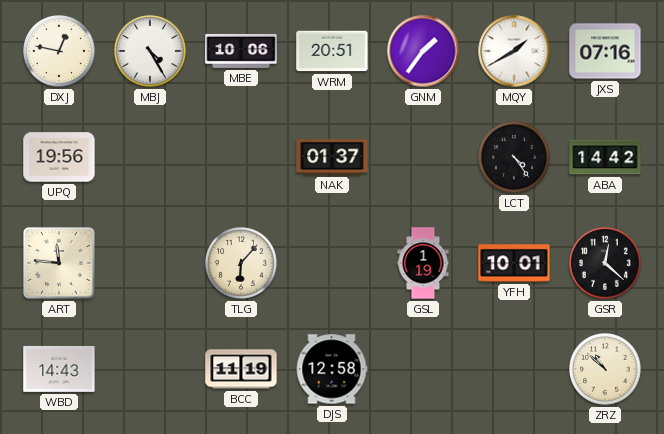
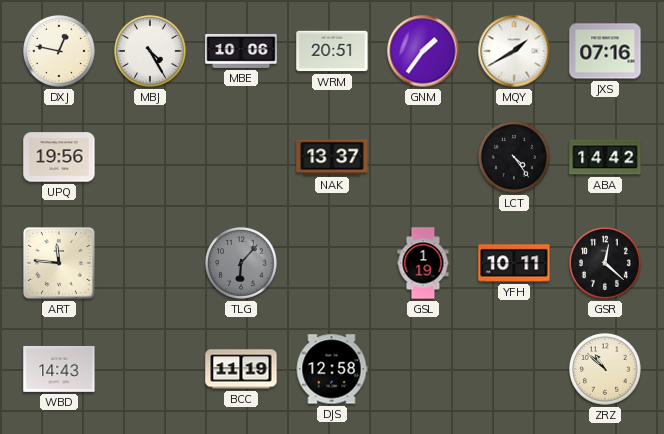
NAK: 01:37 -> 13:37
TLG dial: cream -> grey
YFH: 10:01 -> 10:11
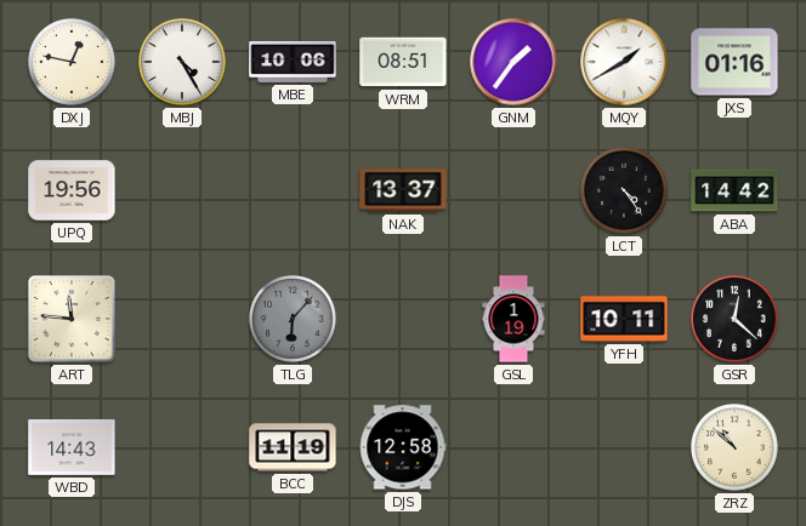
WRM: 20:51 -> 08:51
JXS: 07:16 -> 01:16
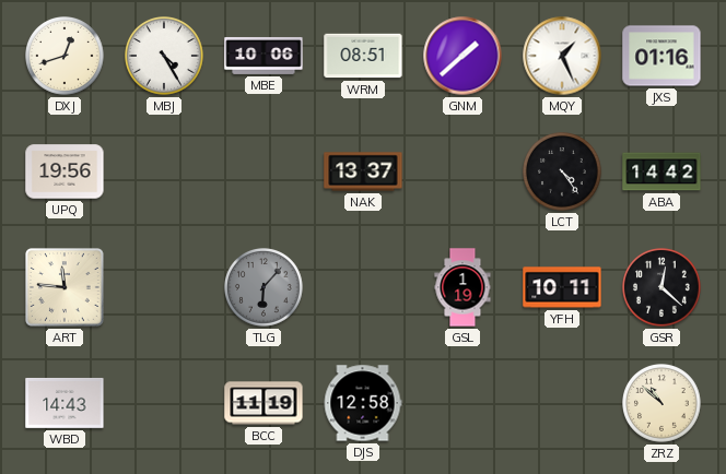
DXJ: 12:47 -> 12:42
GNM: 1:36 -> 1:38
MQY: 1:40 -> 1:26
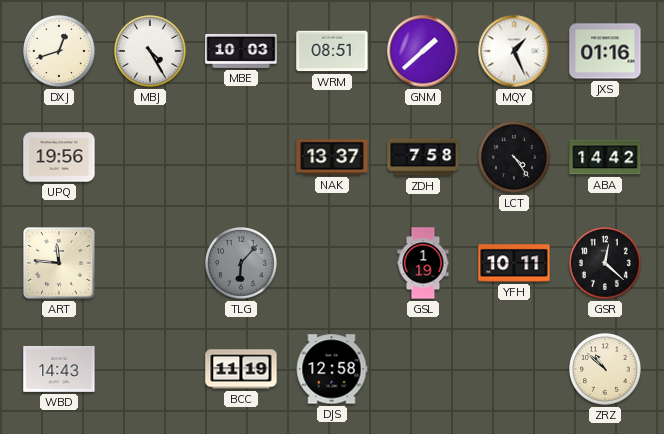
MBE: 10:06 -> 10:03
ZDH: none -> 7:58
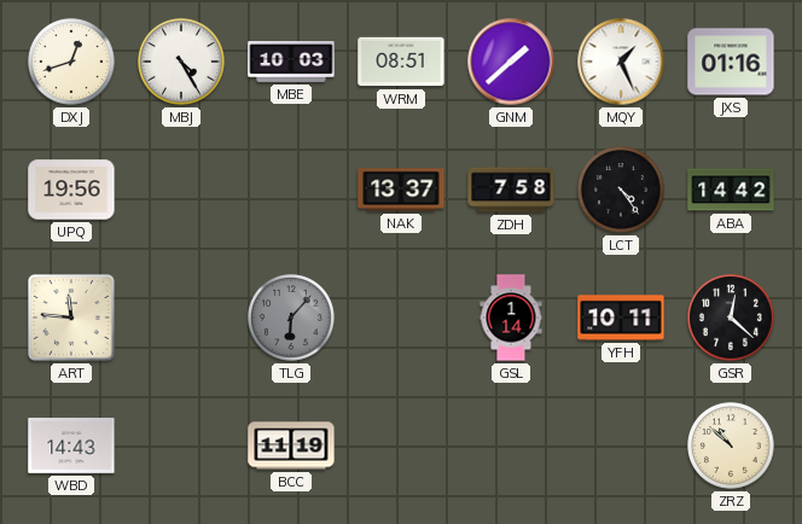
GSL: 1:19 -> 1:14
DJS: 12:58 -> none
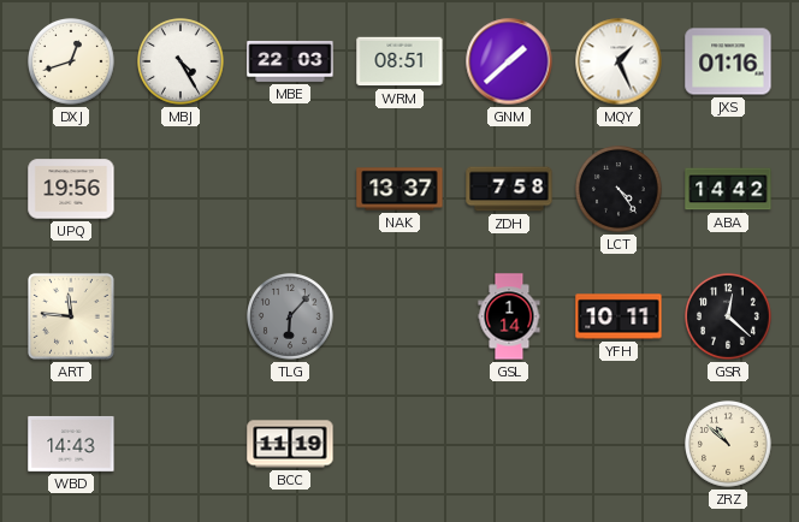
MBE: 10:03 -> 22:03
